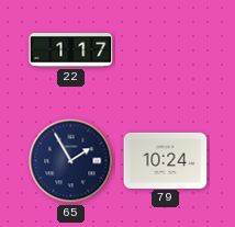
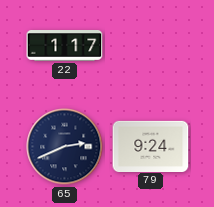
65: 1:55 -> 2:41
79: 10:24 -> 9:24
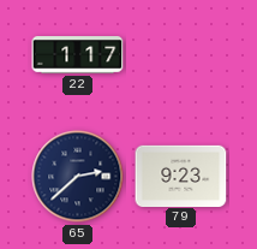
65: 2:41 -> 2:38
79: 9:24 -> 9:23
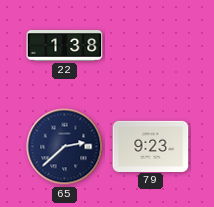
22: 1:17 -> 1:38
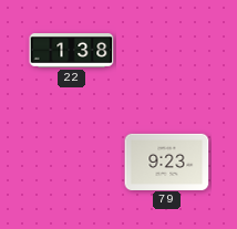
65: 2:38 -> none
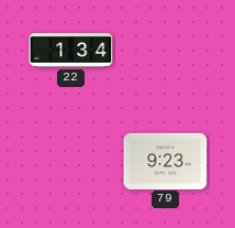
22: 1:38 -> 1:34
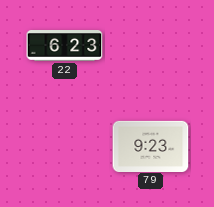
22: 1:34 -> 6:23
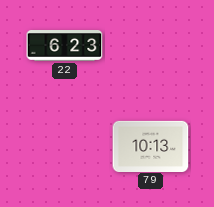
79: 9:23 -> 10:13
